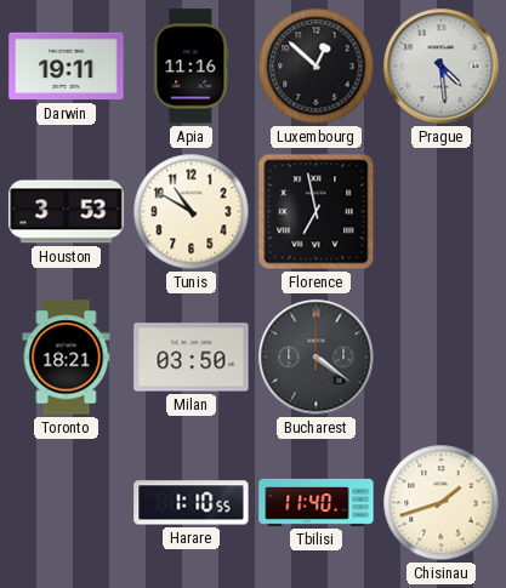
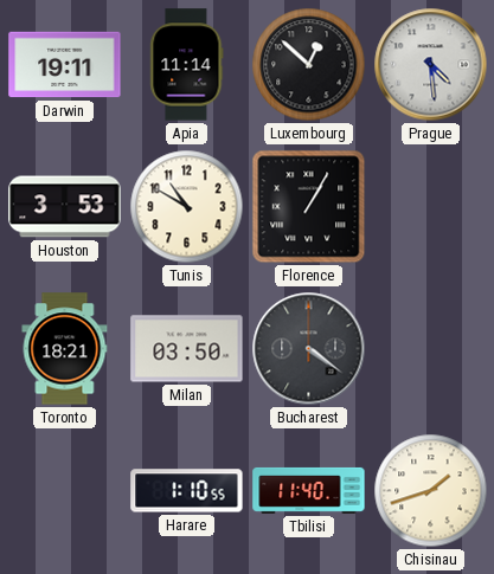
Apia: 11:16 -> 11:14
Florence: 6:58 -> 1:05
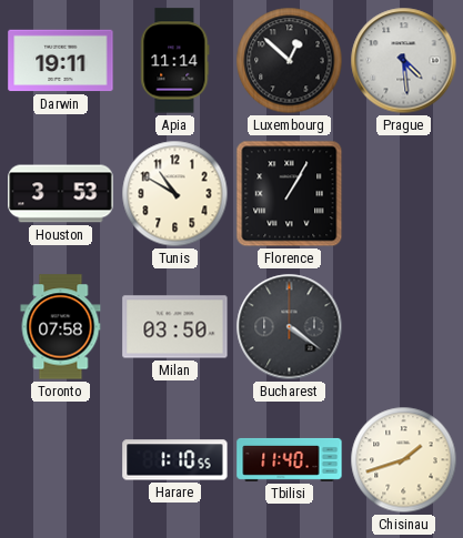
Toronto: 18:21 -> 07:58
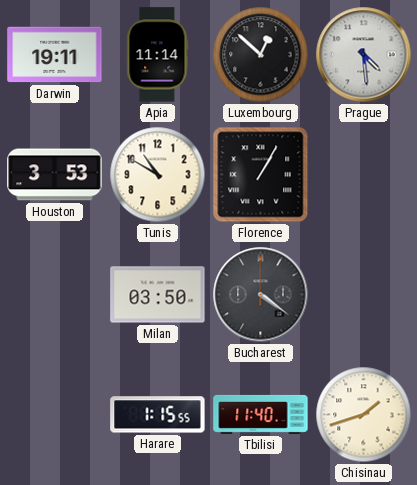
Toronto: 07:58 -> none
Harare: 1:10 -> 1:15
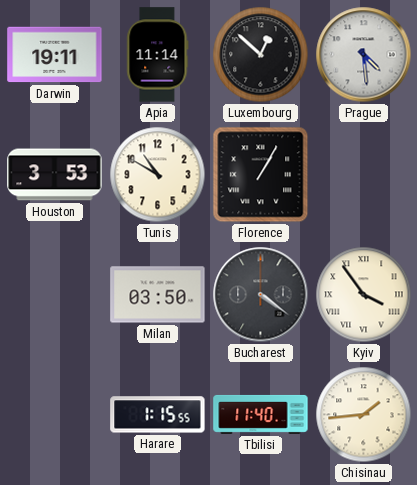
Kyiv: none -> 3:54
Chisinau: 1:42 -> 1:44
